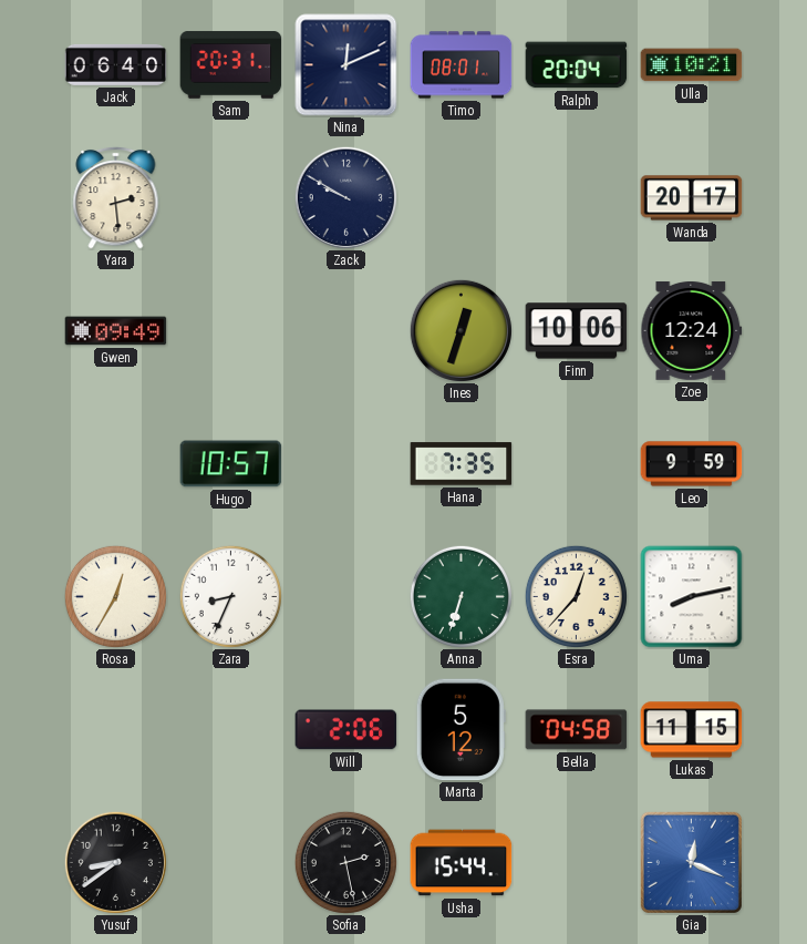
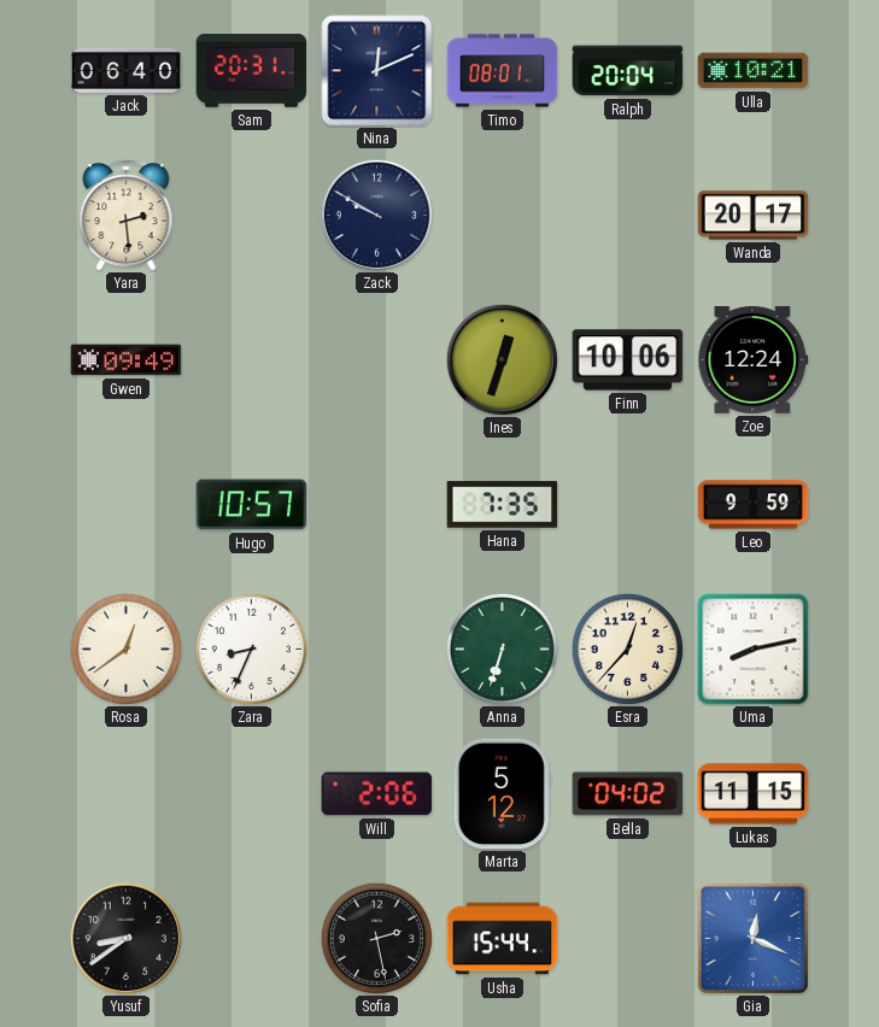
Rosa: 12:35 -> 12:39
Bella: 04:58 -> 04:02
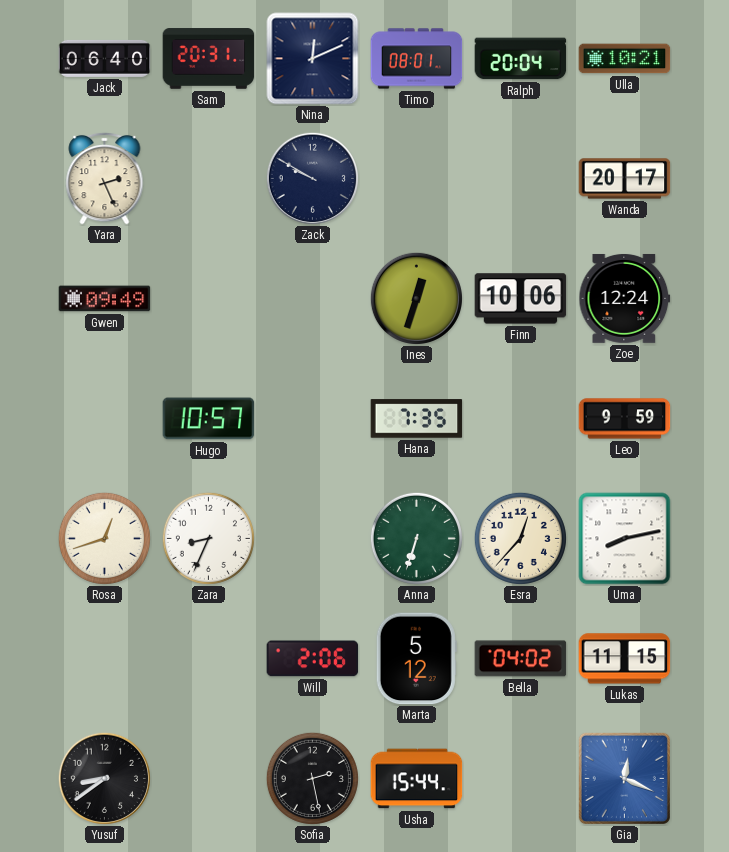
Yara: 2:29 -> 2:26
Rosa: 12:39 -> 12:42
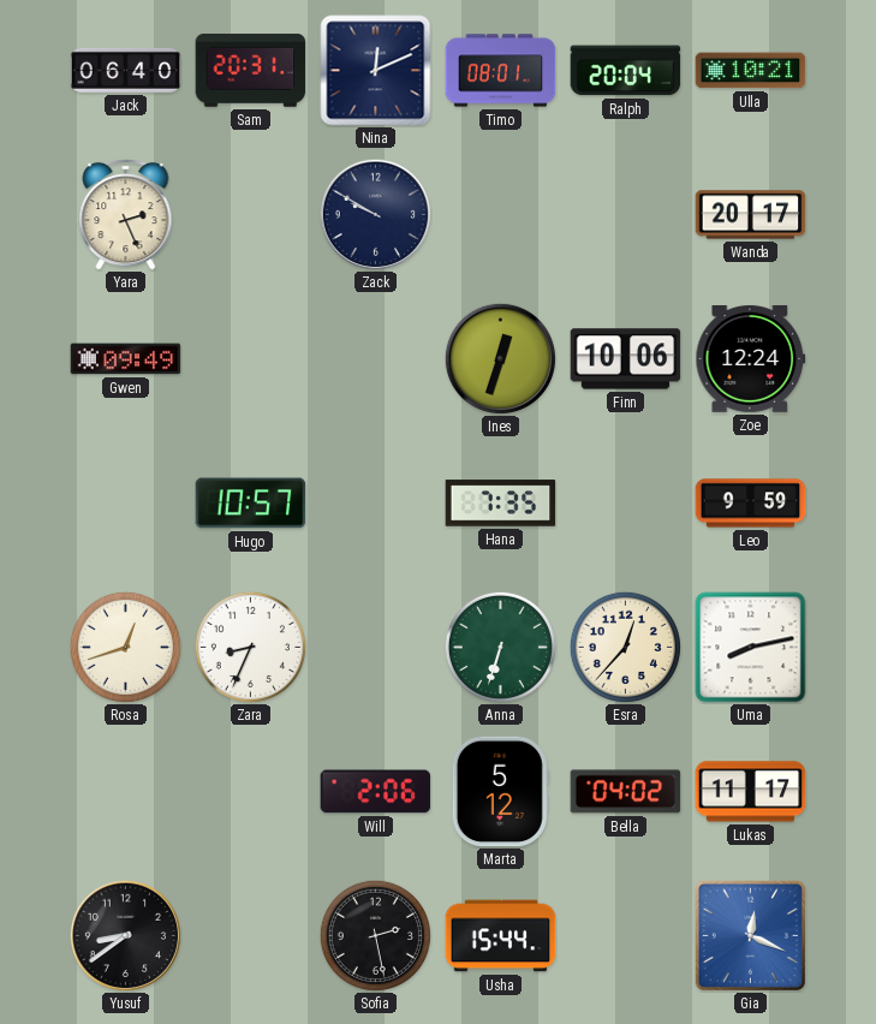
Lukas: 11:15 -> 11:17
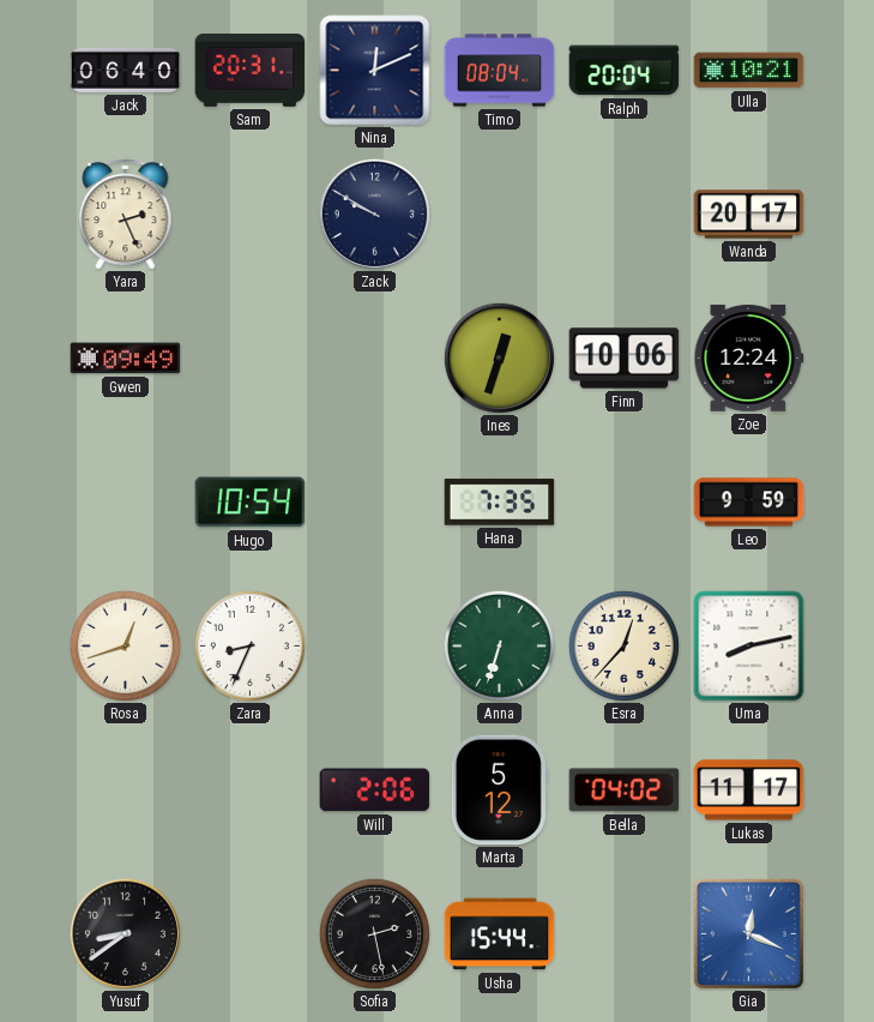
Timo: 08:01 -> 08:04
Hugo: 10:57 -> 10:54
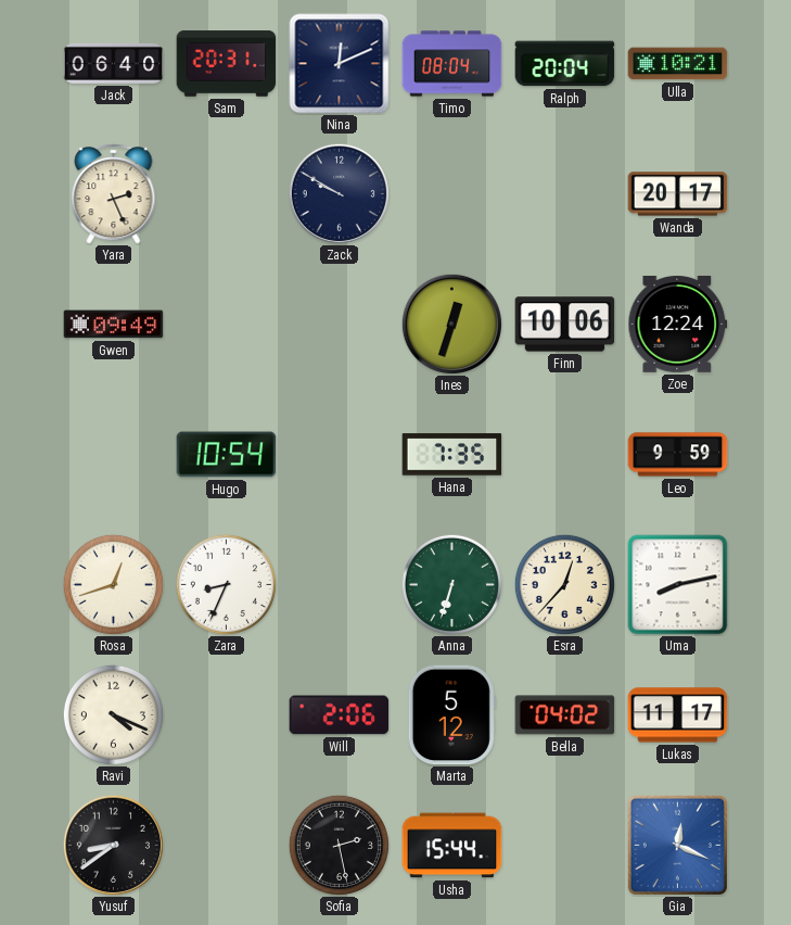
Ravi: none -> 4:19
